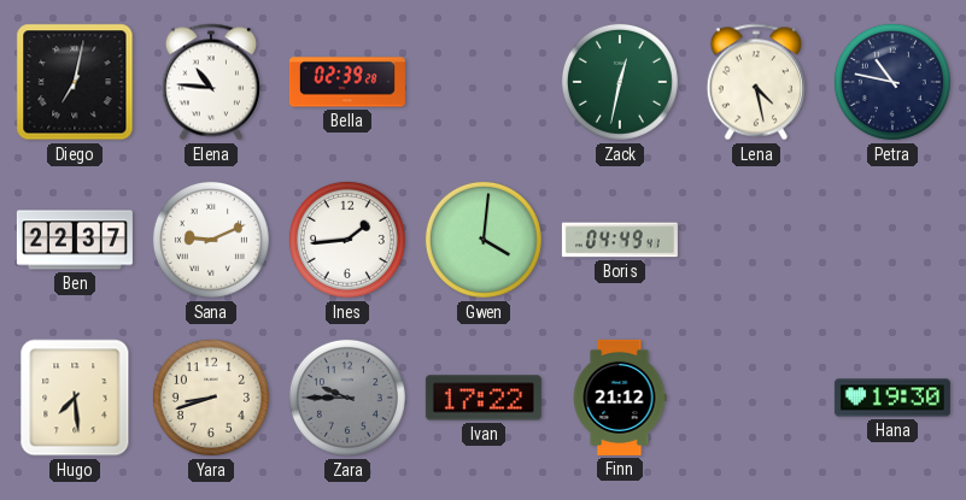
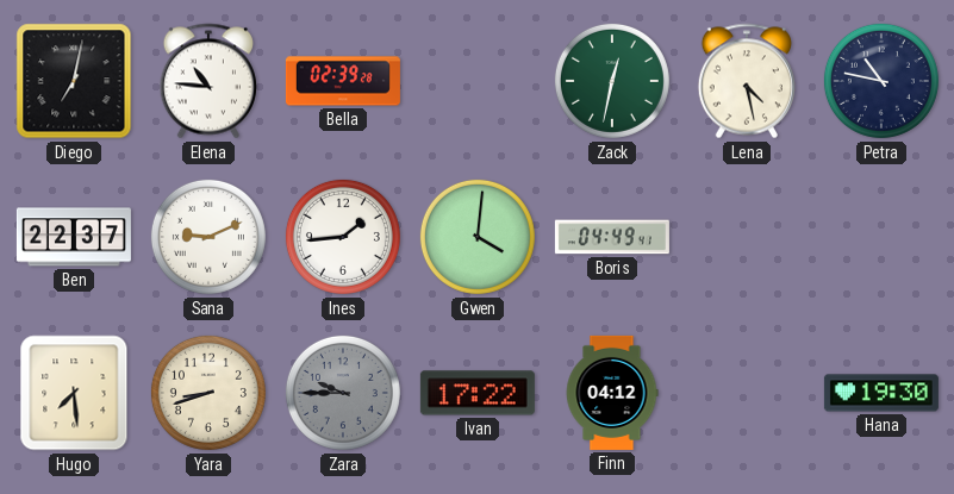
Finn: 21:12 -> 04:12
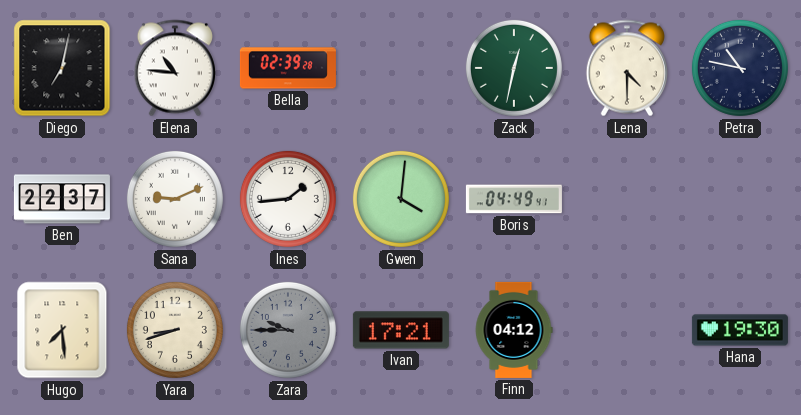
Lena: 4:28 -> 4:30
Ivan: 17:22 -> 17:21
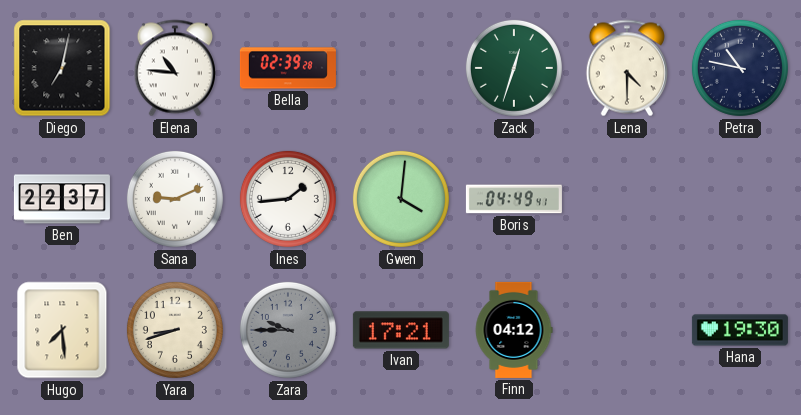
Zack: 12:32 -> 12:33
